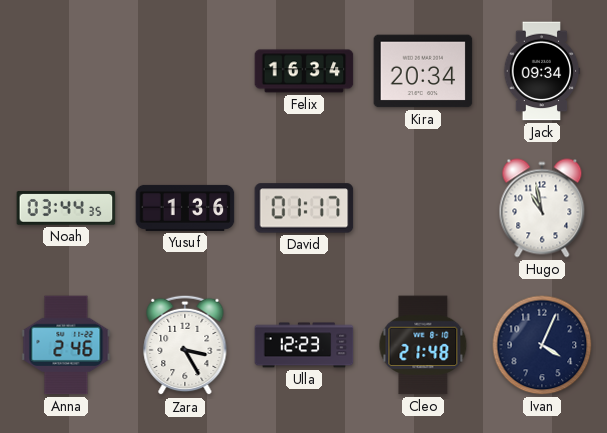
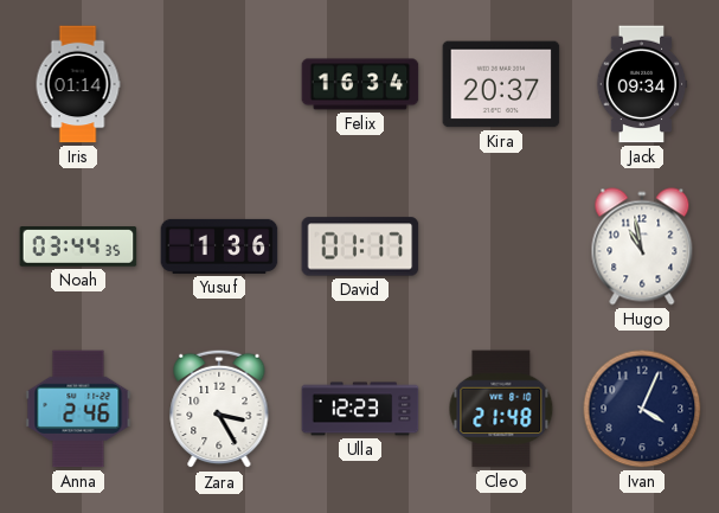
Iris: none -> 01:14
Kira: 20:34 -> 20:37
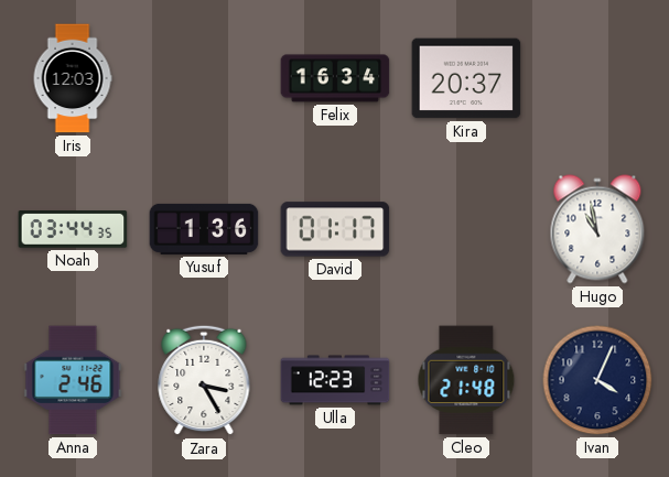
Iris: 01:14 -> 12:03
Jack: 09:34 -> none
